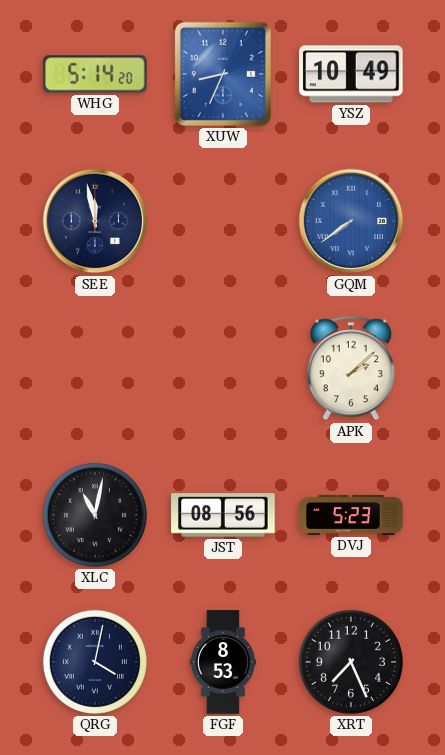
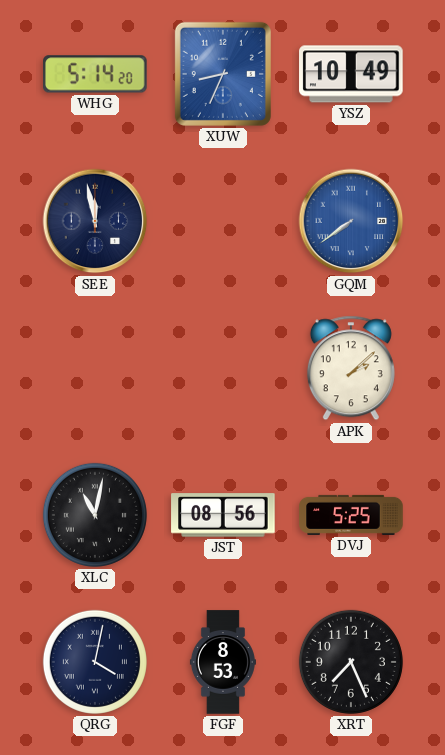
DVJ: 5:23 -> 5:25
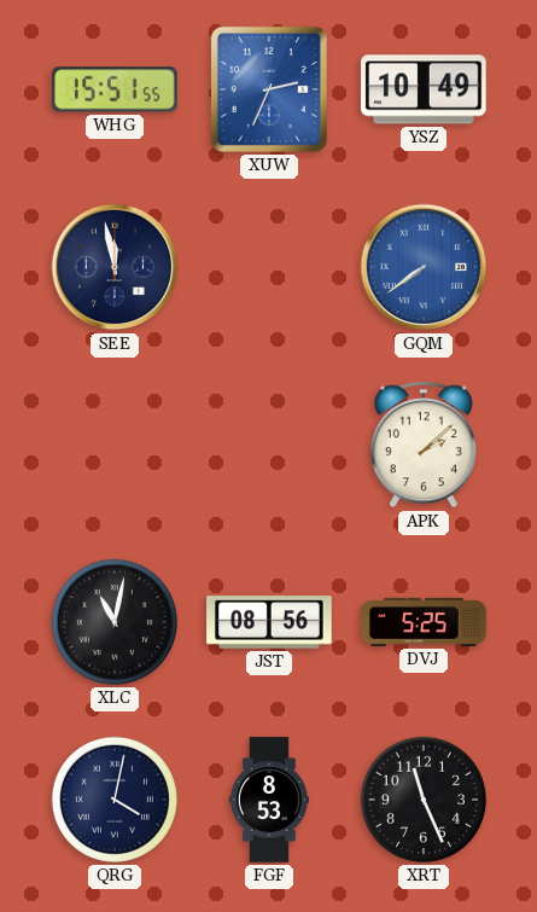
WHG: 5:14 -> 15:51
XUW: 8:34 -> 2:34
XRT: 7:26 -> 11:26
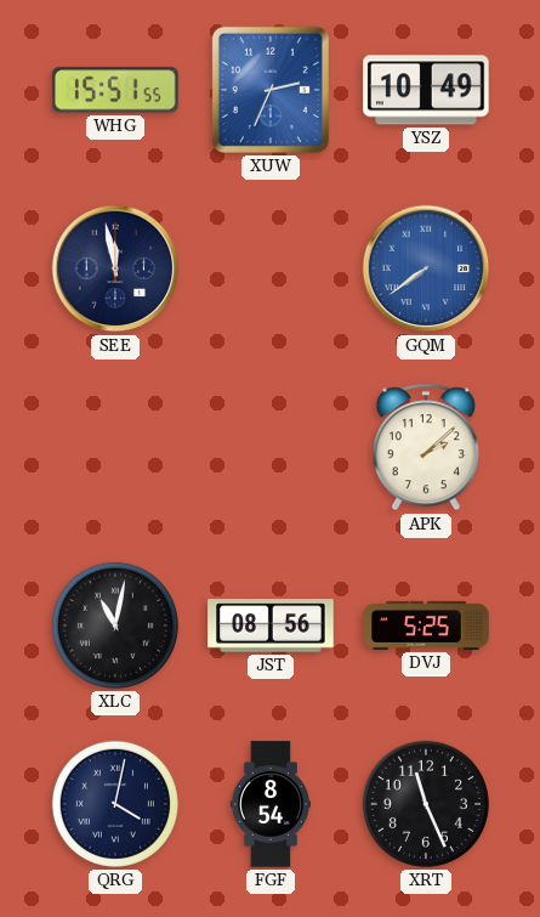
FGF: 8:53 -> 8:54
